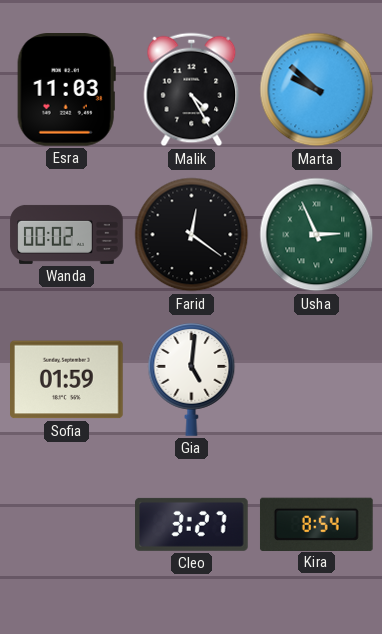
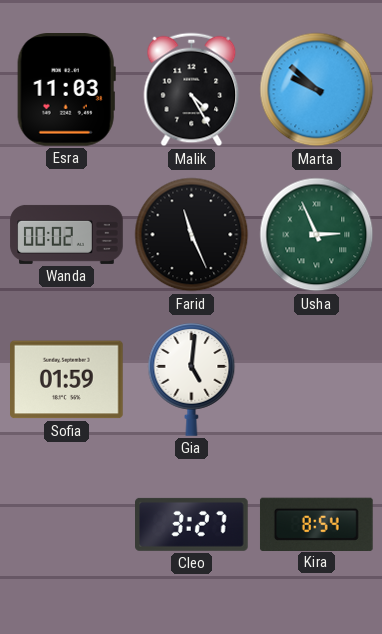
Farid: 12:21 -> 11:26
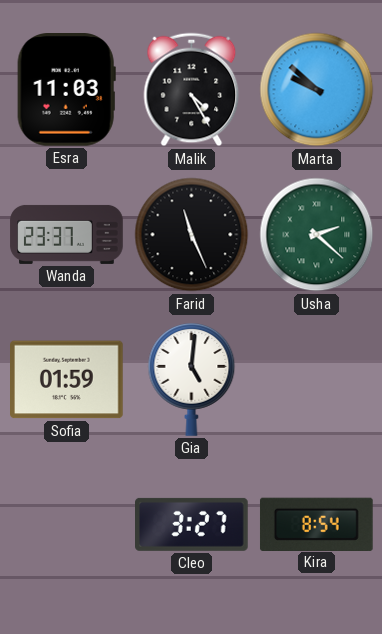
Wanda: 00:02 -> 23:37
Usha: 2:56 -> 2:22
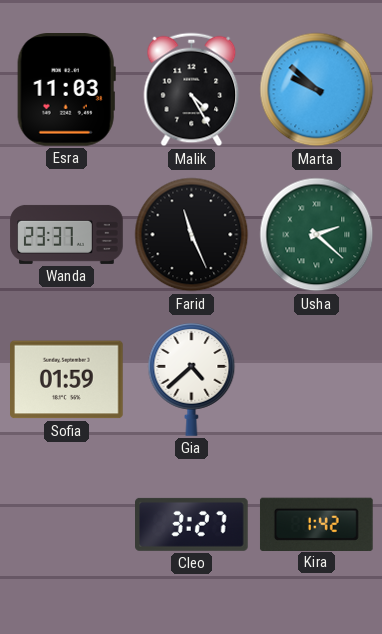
Gia: 5:01 -> 4:38
Kira: 8:54 -> 1:42
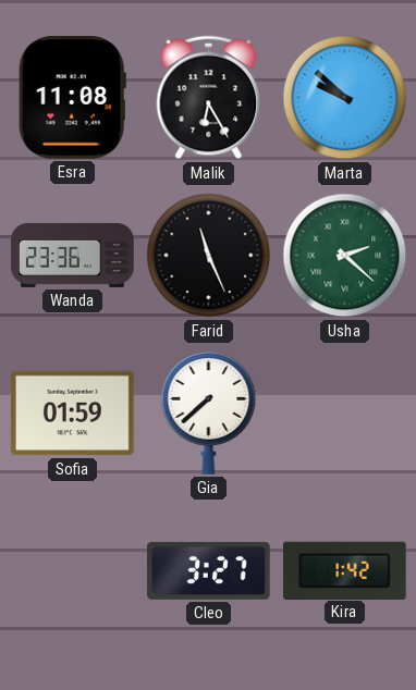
Esra: 11:03 -> 11:08
Malik: 4:25 -> 6:25
Wanda: 23:37 -> 23:36
Gia: 4:38 -> 7:38
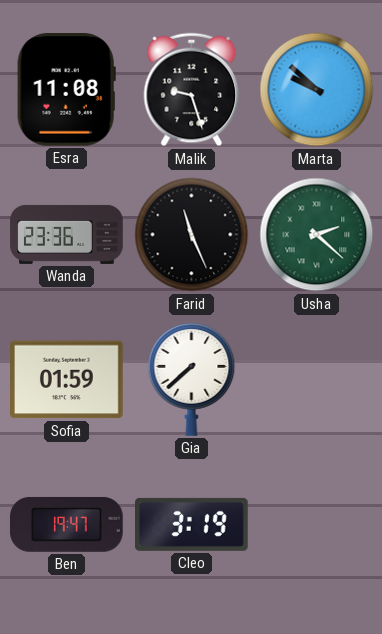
Malik: 6:25 -> 9:27
Ben: none -> 19:47
Cleo: 3:27 -> 3:19
Kira: 1:42 -> none
